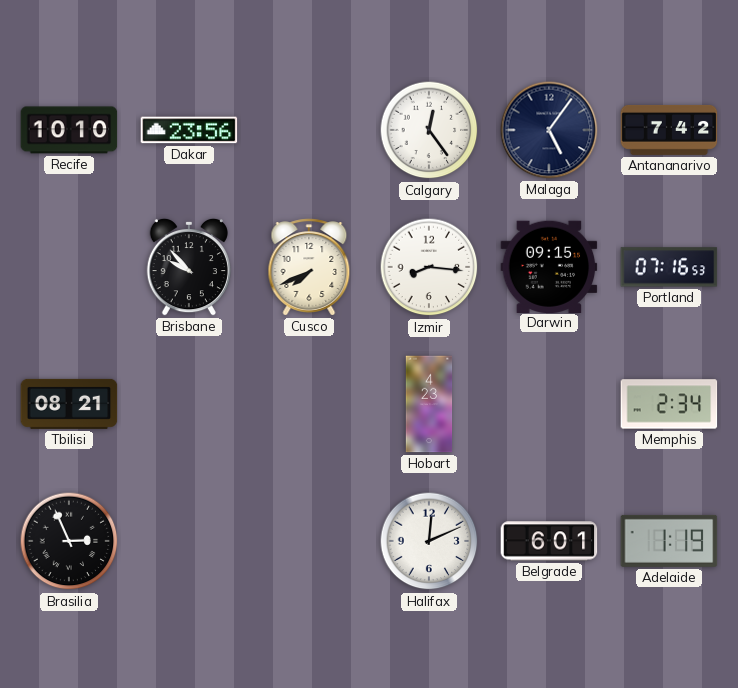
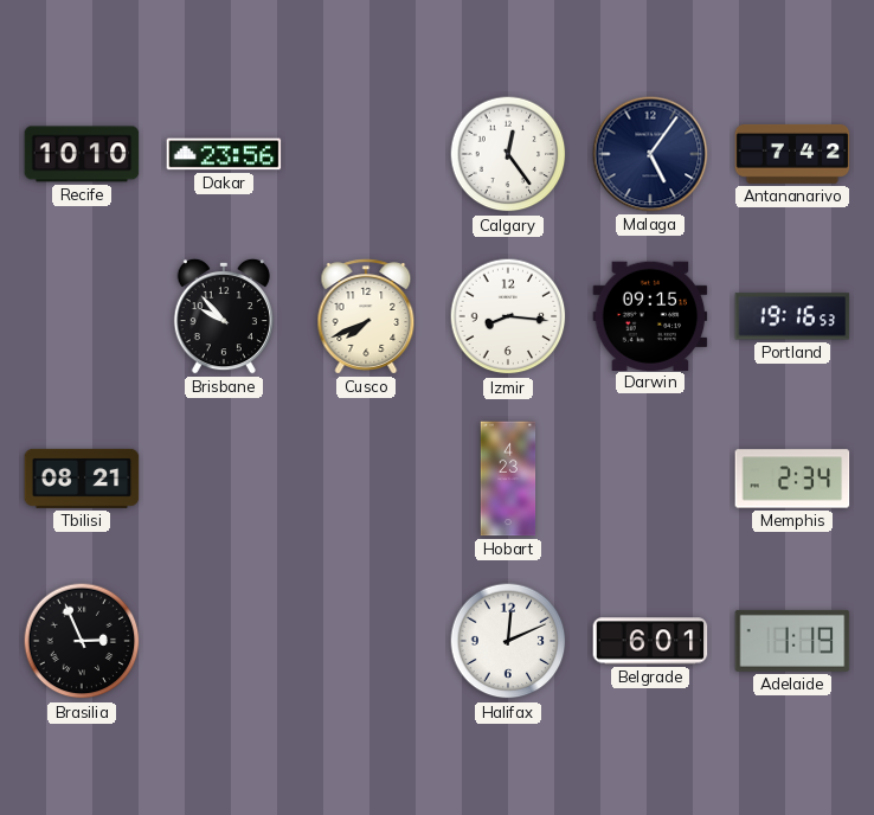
Portland: 07:16 -> 19:16
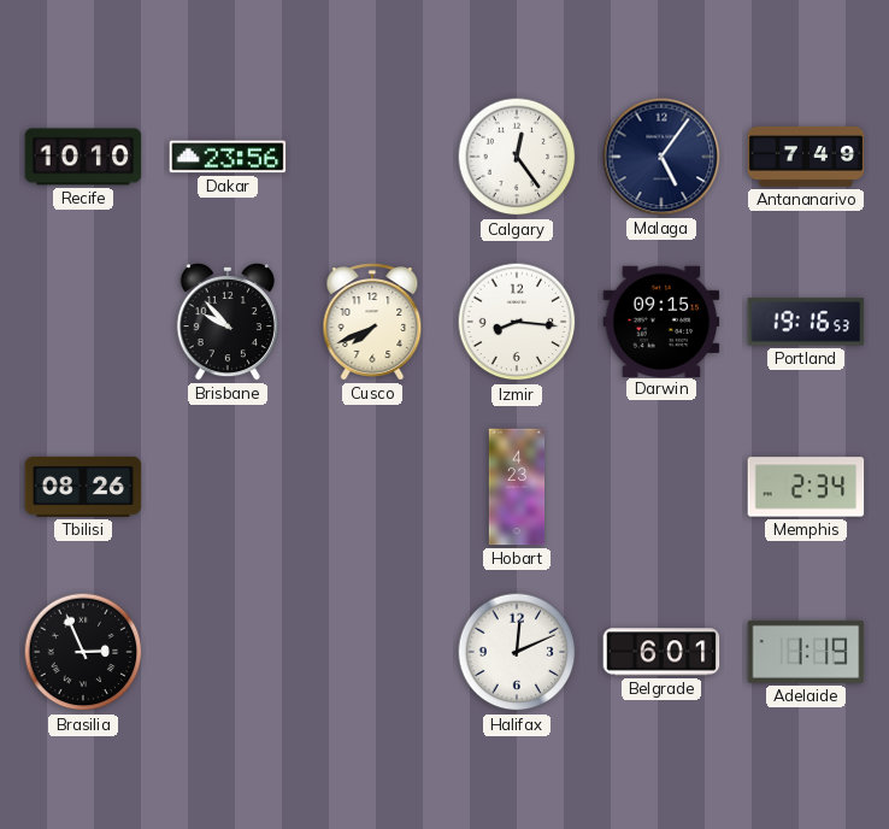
Antananarivo: 7:42 -> 7:49
Tbilisi: 08:21 -> 08:26
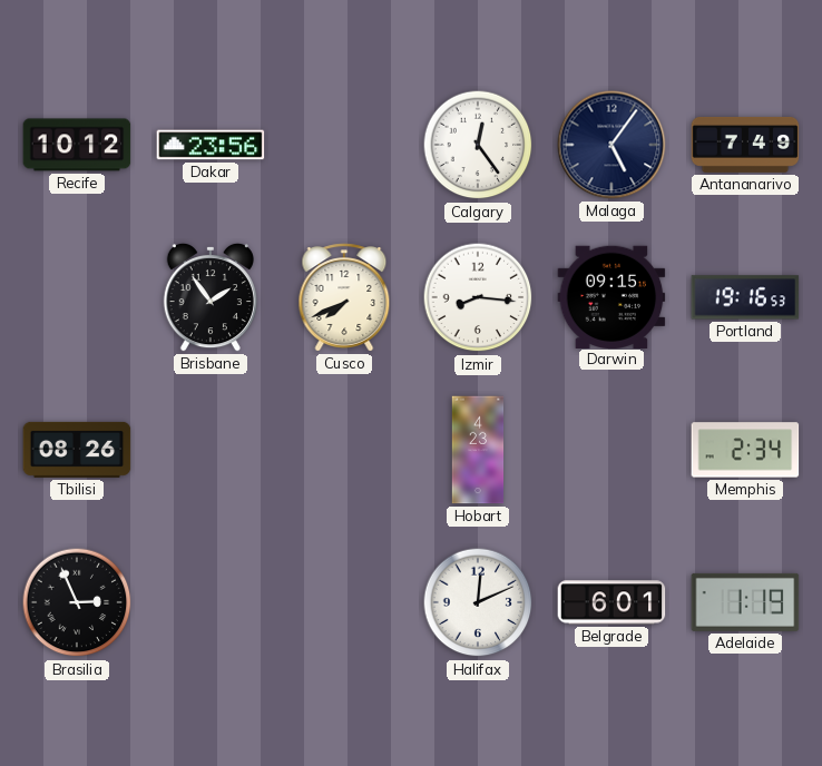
Recife: 10:10 -> 10:12
Brisbane: 9:53 -> 1:54
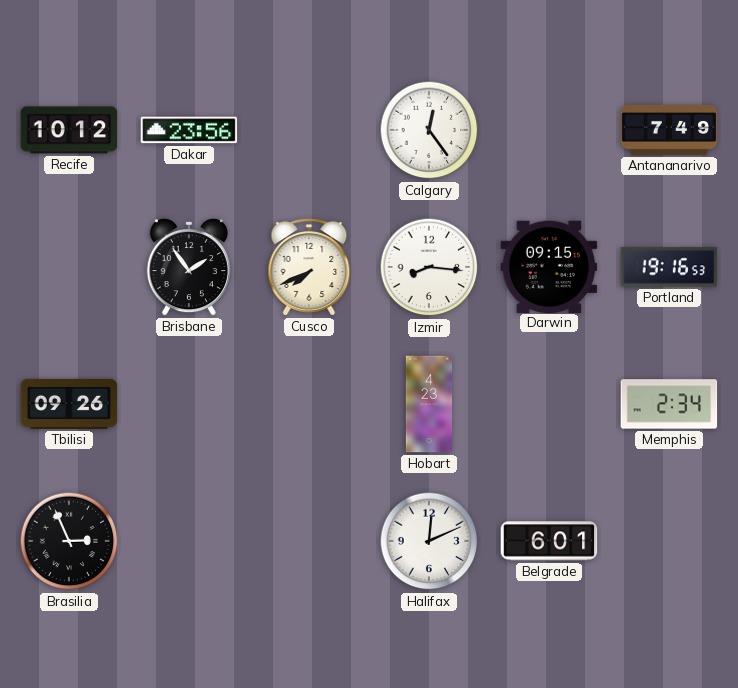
Malaga: 5:06 -> none
Tbilisi: 08:26 -> 09:26
Adelaide: 1:19 -> none
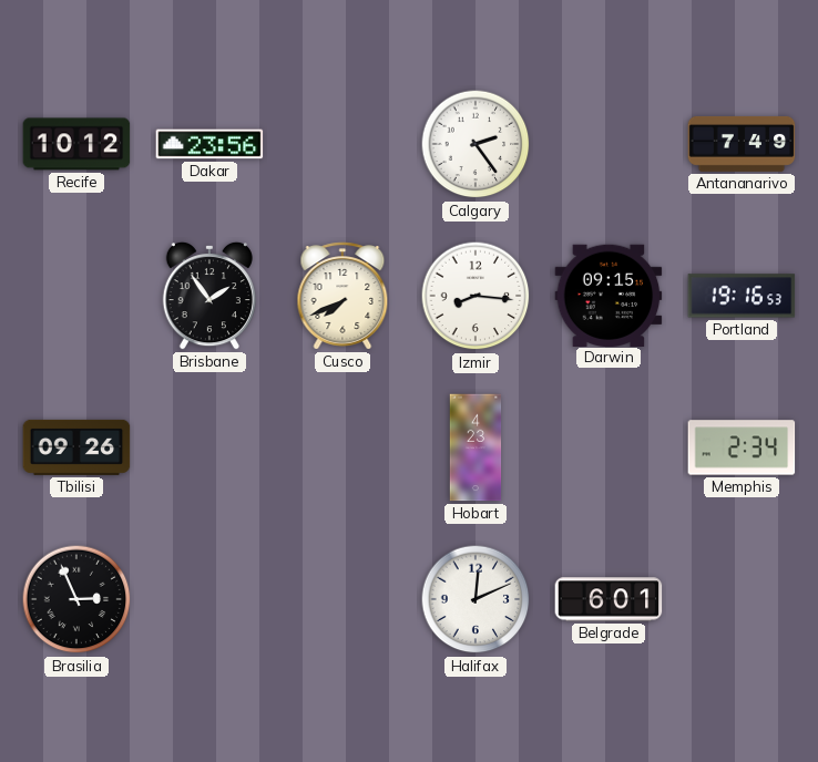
Calgary: 12:24 -> 2:24
